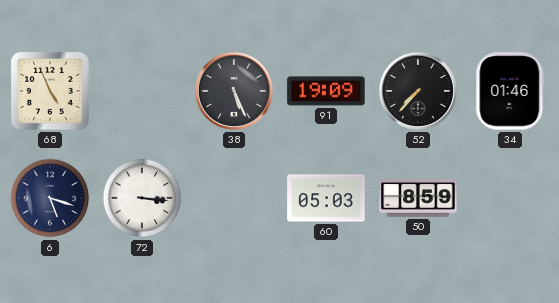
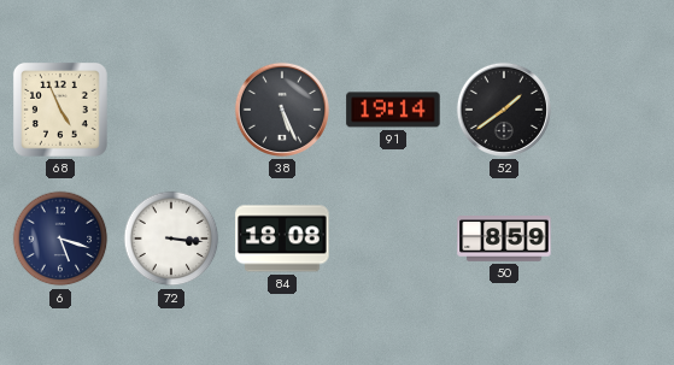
91: 19:09 -> 19:14
52: 7:37 -> 1:39
34: 01:46 -> none
84: none -> 18:08
60: 05:03 -> none
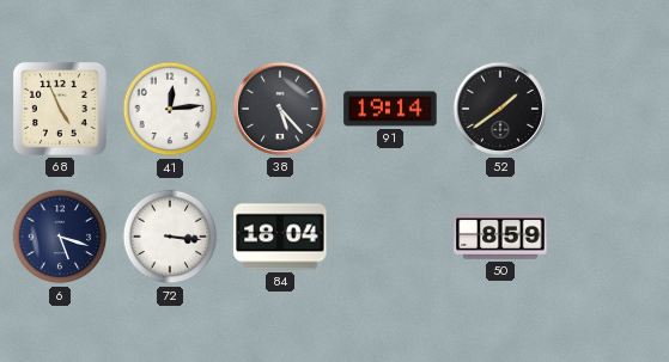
41: none -> 12:14
38: 5:26 -> 5:23
84: 18:08 -> 18:04
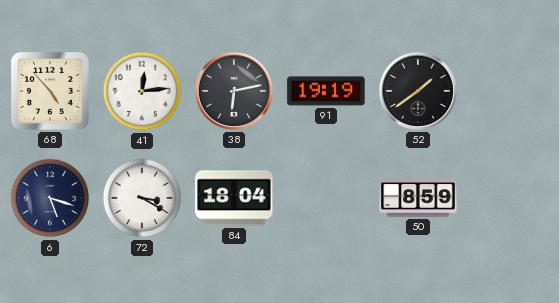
68: 4:56 -> 4:53
38: 5:23 -> 6:13
91: 19:14 -> 19:19
72: 3:16 -> 3:20
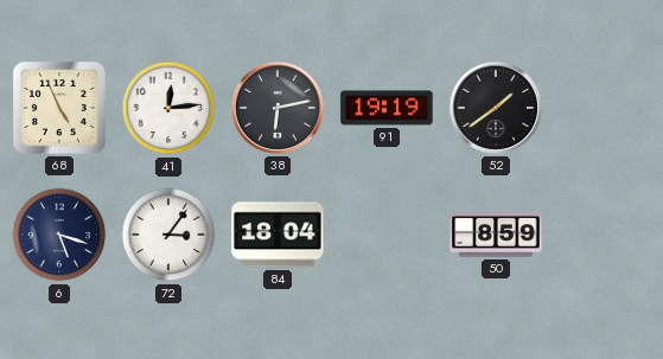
68: 4:53 -> 4:56
72: 3:20 -> 3:06
